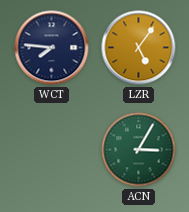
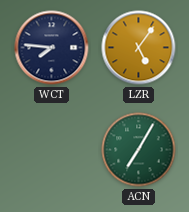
ACN: 3:05 -> 7:05
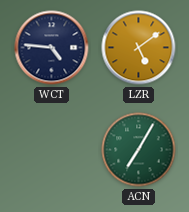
WCT: 7:46 -> 4:46
LZR: 5:06 -> 5:09
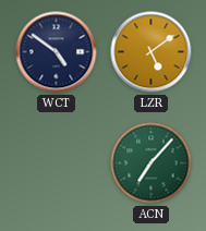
WCT: 4:46 -> 4:51
ACN: 7:05 -> 7:07
